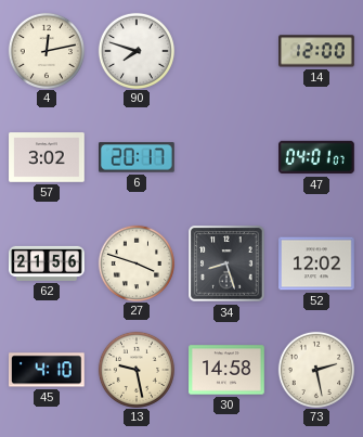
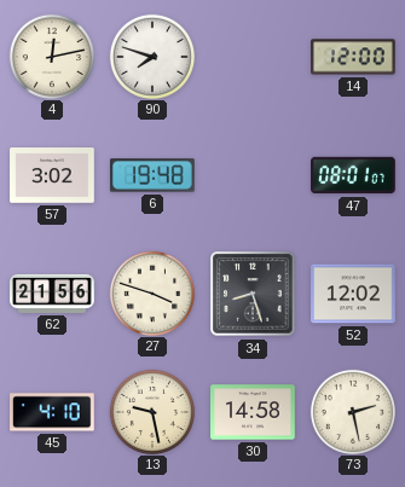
6: 20:17 -> 19:48
47: 04:01 -> 08:01
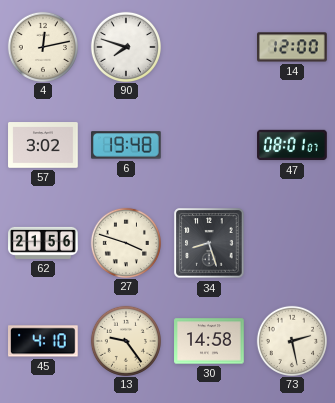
52: 12:02 -> none
13: 9:28 -> 9:24
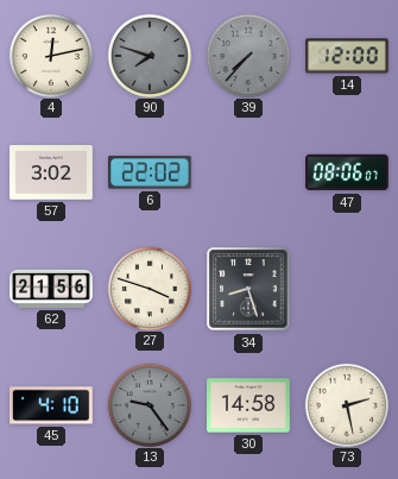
90 dial: white -> grey
39: none -> 7:37
6: 19:48 -> 22:02
47: 08:01 -> 08:06
13 dial: cream -> grey
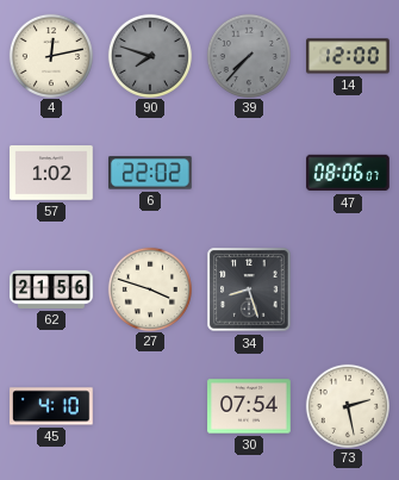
57: 3:02 -> 1:02
13: 9:24 -> none
30: 14:58 -> 07:54
